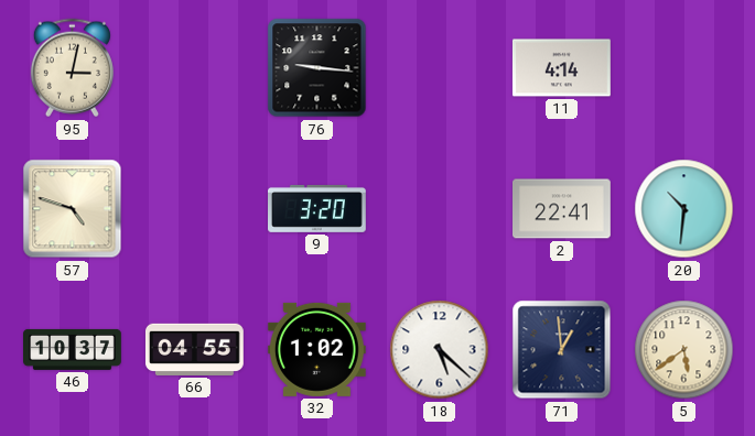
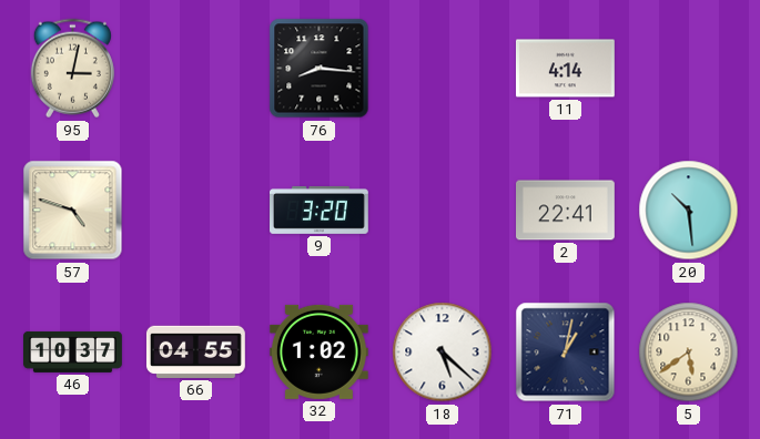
76: 9:16 -> 8:16
20: 10:31 -> 10:29
71: 12:59 -> 1:02
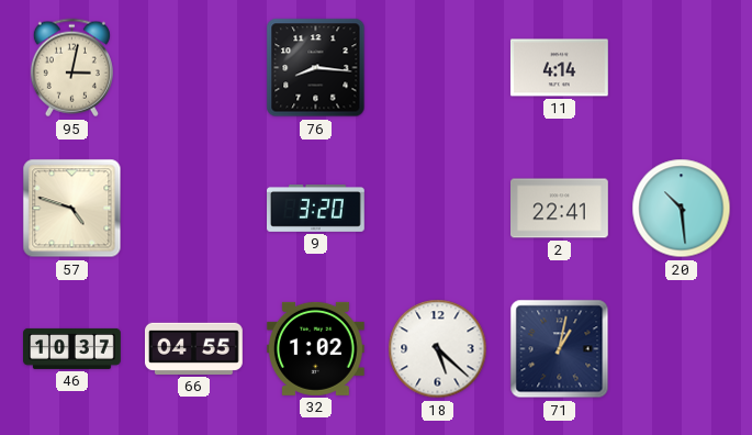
5: 5:39 -> none
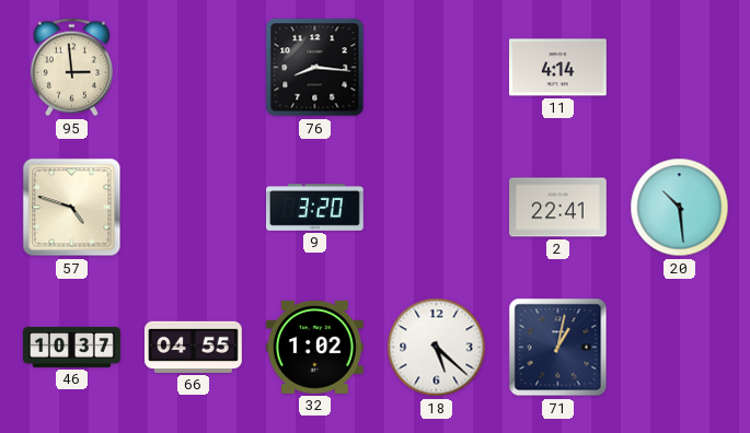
95: 3:02 -> 2:59
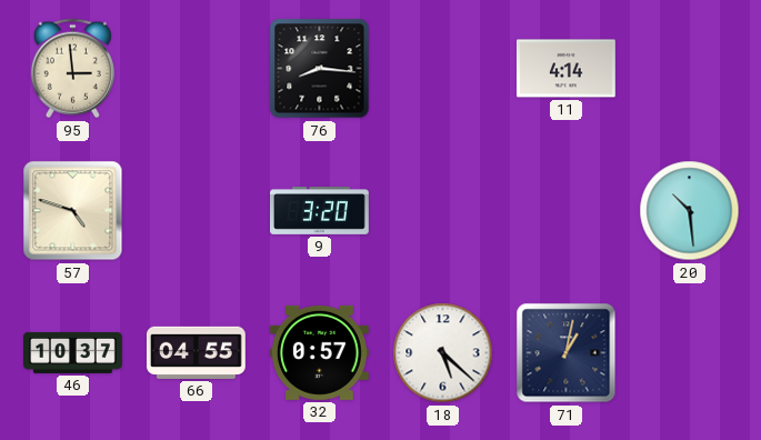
2: 22:41 -> none
32: 1:02 -> 0:57
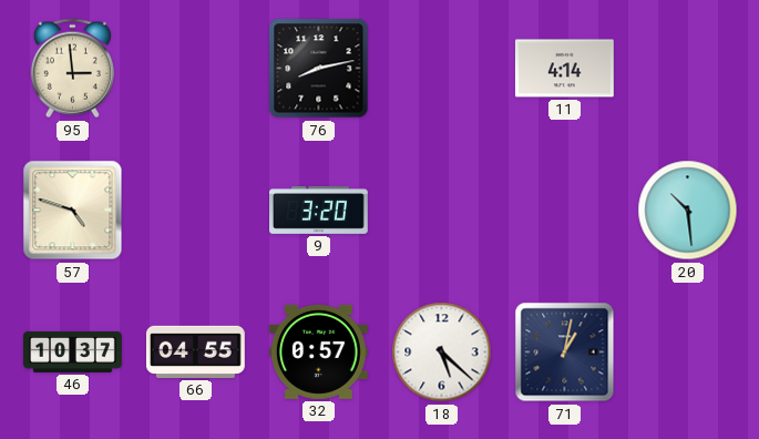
76: 8:16 -> 8:13
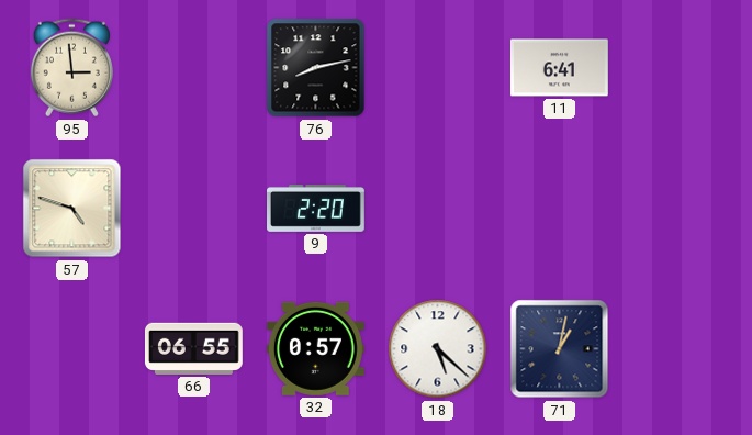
11: 4:14 -> 6:41
9: 3:20 -> 2:20
20: 10:29 -> none
46: 10:37 -> none
66: 04:55 -> 06:55
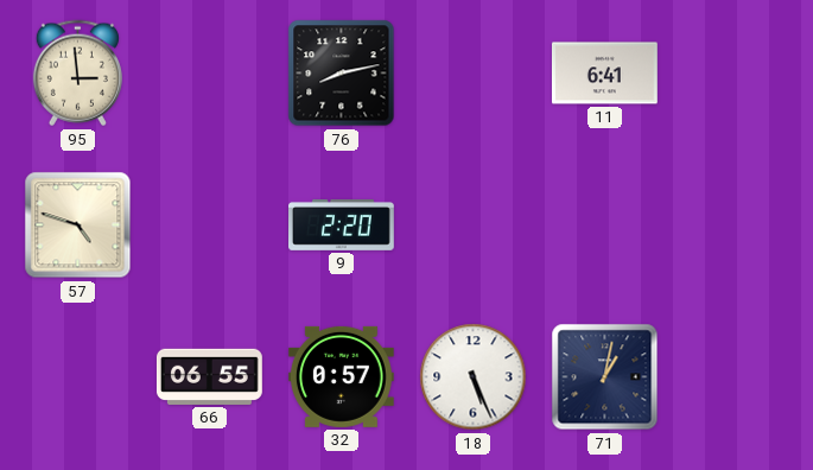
18: 5:22 -> 5:26
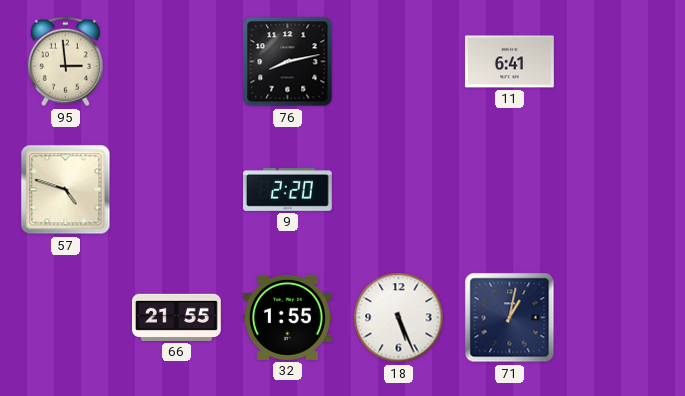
66: 06:55 -> 21:55
32: 0:57 -> 1:55
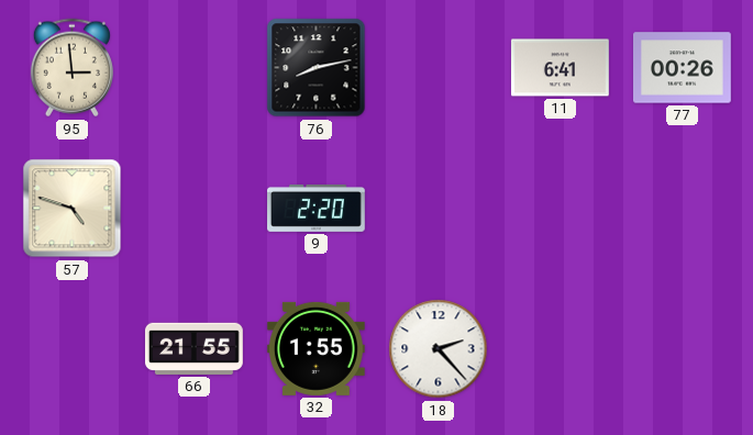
77: none -> 00:26
18: 5:26 -> 2:23
71: 1:02 -> none
